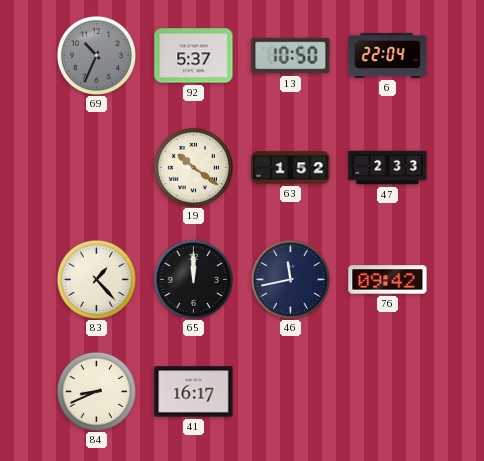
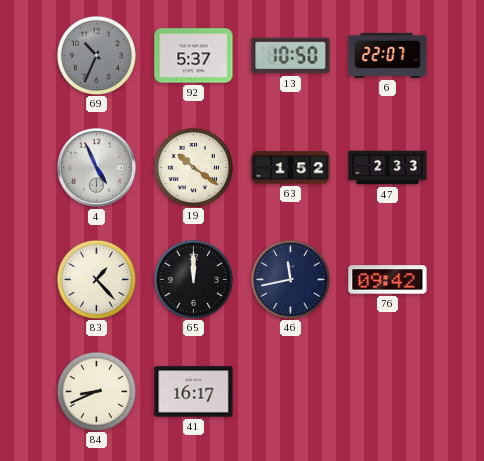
6: 22:04 -> 22:07
4: none -> 4:56
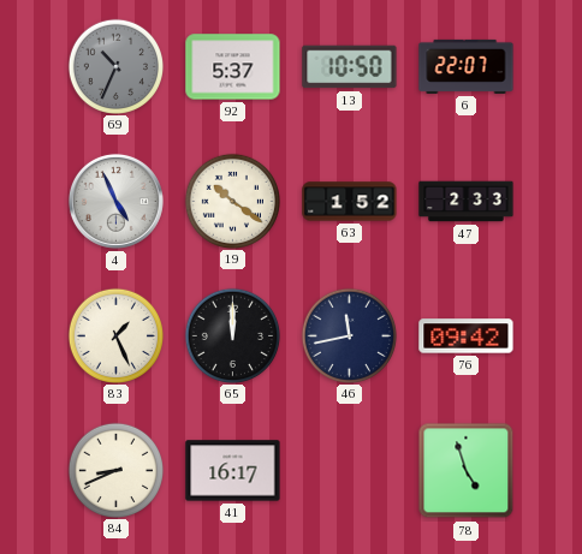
83: 1:23 -> 1:26
78: none -> 4:57
